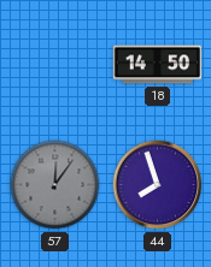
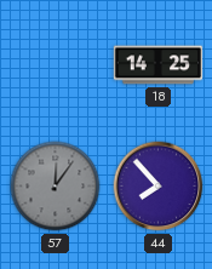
18: 14:50 -> 14:25
44: 7:57 -> 7:53
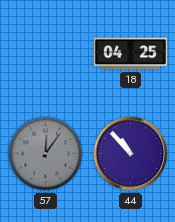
18: 14:25 -> 04:25
44: 7:53 -> 10:53
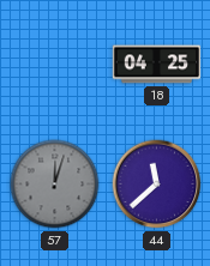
57: 12:06 -> 12:03
44: 10:53 -> 11:38
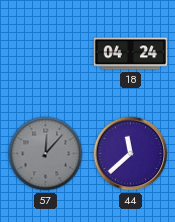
18: 04:25 -> 04:24
57: 12:03 -> 12:07
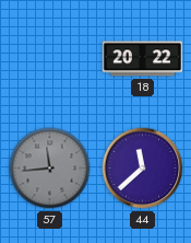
18: 04:24 -> 20:22
57: 12:07 -> 11:44
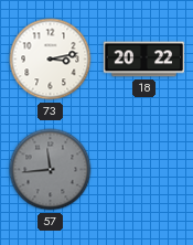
73: none -> 3:13
44: 11:38 -> none
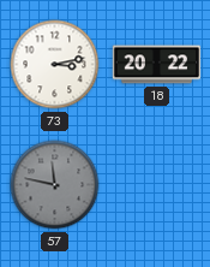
57: 11:44 -> 11:47
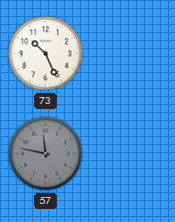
73: 3:13 -> 10:26
18: 20:22 -> none
